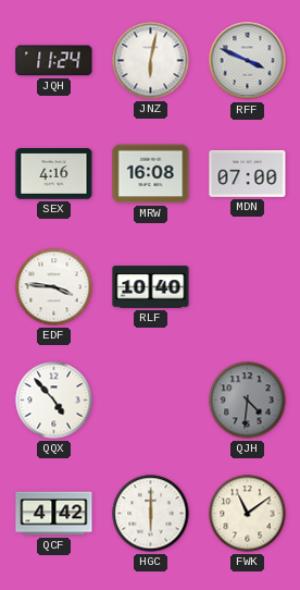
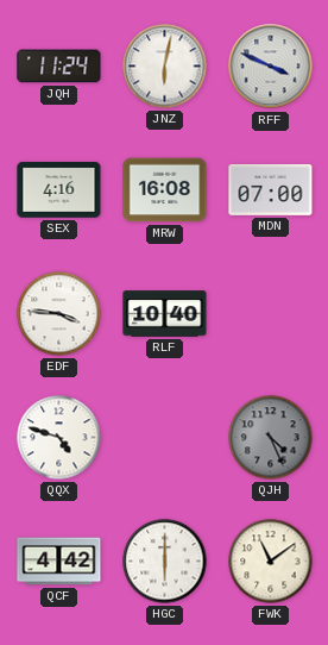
QQX: 4:53 -> 4:48
QJH: 4:31 -> 4:26
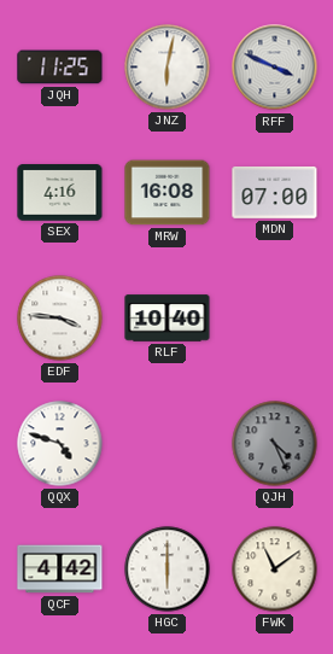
JQH: 11:24 -> 11:25
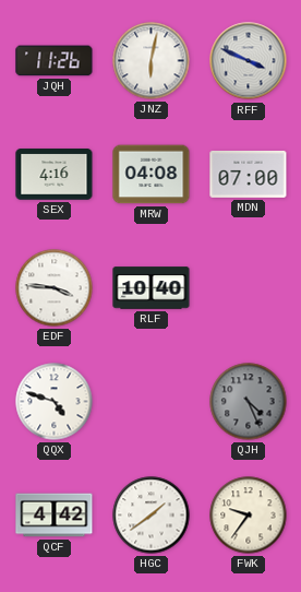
JQH: 11:25 -> 11:26
MRW: 16:08 -> 04:08
HGC: 6:00 -> 1:39
FWK: 11:09 -> 9:36
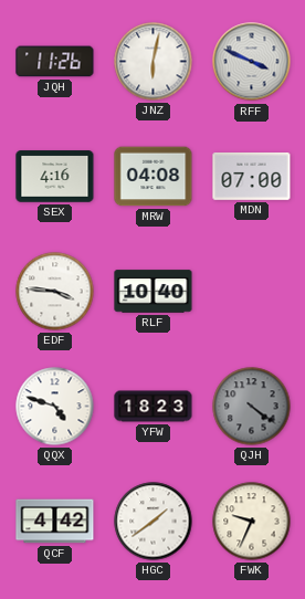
YFW: none -> 18:23
QJH: 4:26 -> 4:21
FWK: 9:36 -> 9:34
